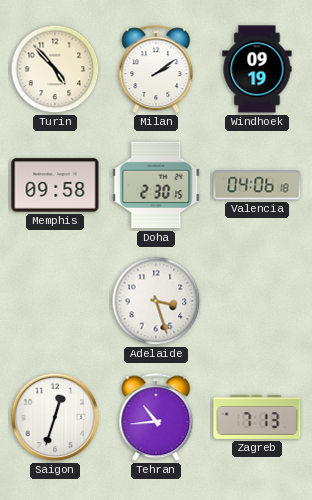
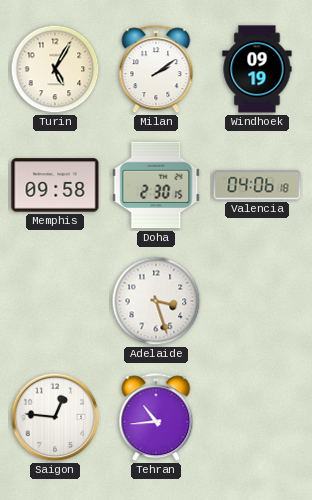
Turin: 4:53 -> 5:05
Saigon: 12:33 -> 12:46
Zagreb: 7:13 -> none
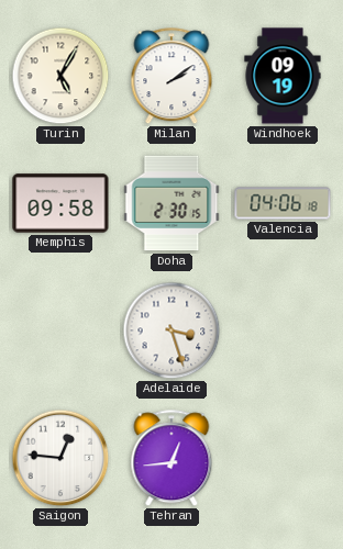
Tehran: 10:44 -> 12:44
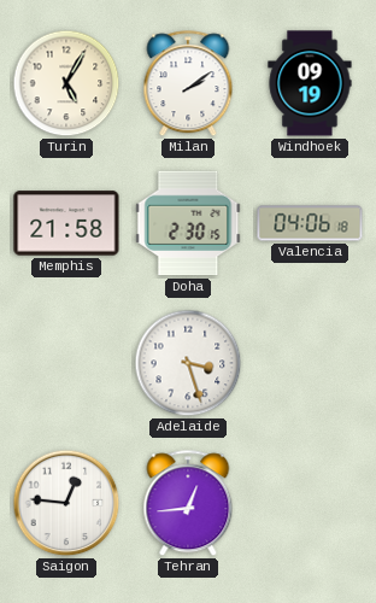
Memphis: 09:58 -> 21:58
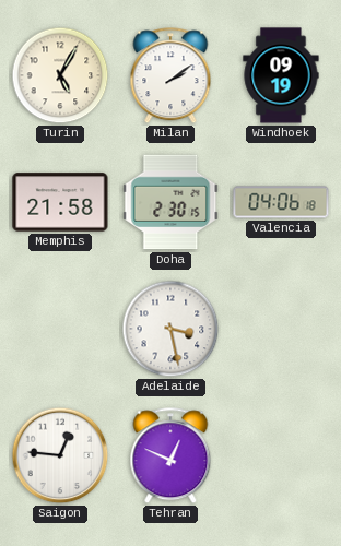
Adelaide: 3:27 -> 3:28
Tehran: 12:44 -> 12:49
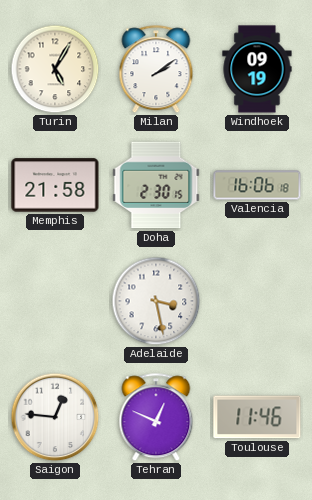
Valencia: 04:06 -> 16:06
Toulouse: none -> 11:46
